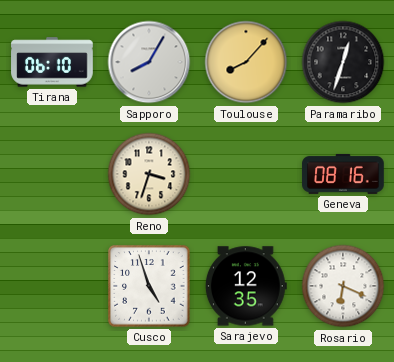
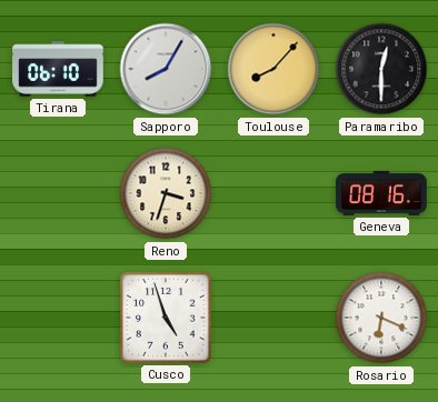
Paramaribo: 12:33 -> 12:30
Sarajevo: 12:35 -> none
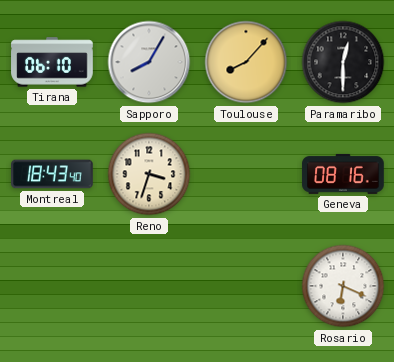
Montreal: none -> 18:43
Cusco: 4:57 -> none
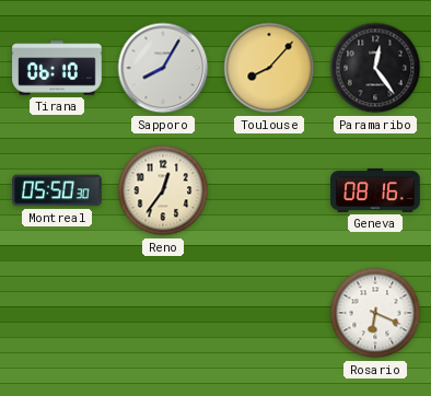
Paramaribo: 12:30 -> 12:24
Montreal: 18:43 -> 05:50
Reno: 3:33 -> 12:36
